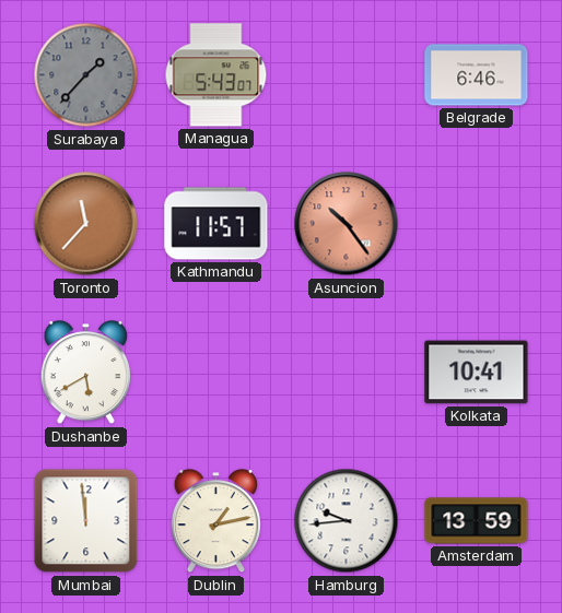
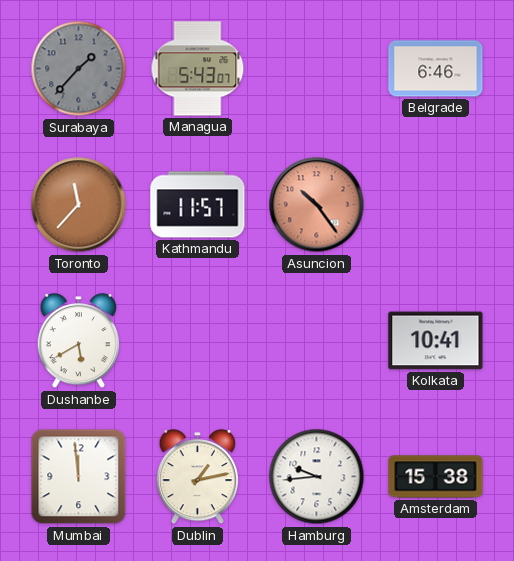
Amsterdam: 13:59 -> 15:38
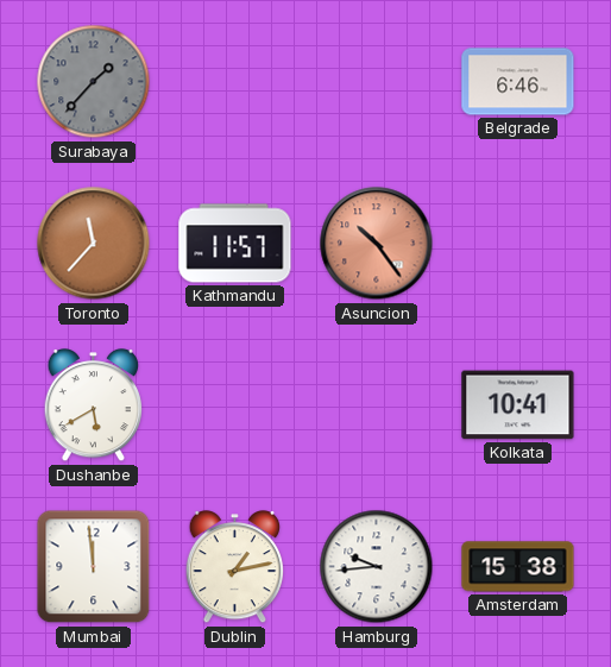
Managua: 5:43 -> none
